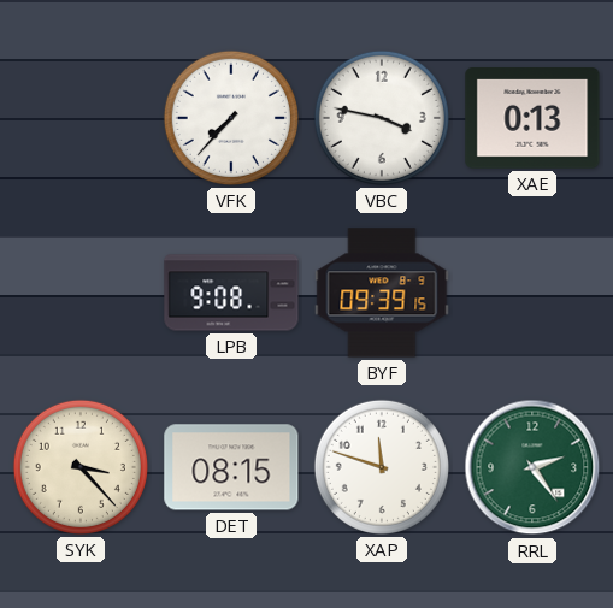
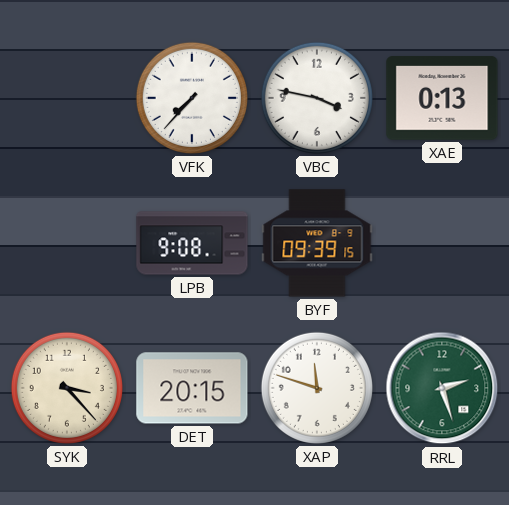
DET: 08:15 -> 20:15
RRL: 2:24 -> 2:27
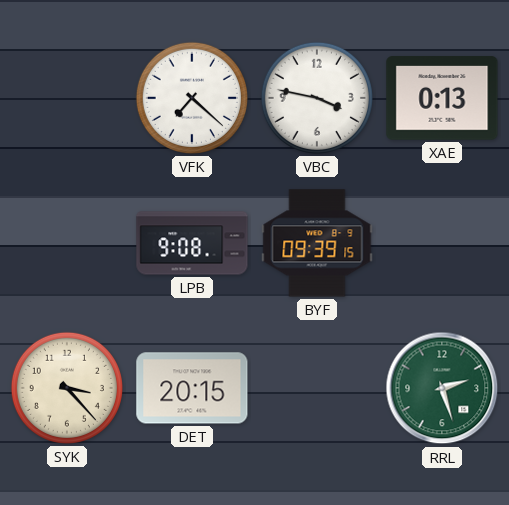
VFK: 7:37 -> 7:22
XAP: 11:48 -> none
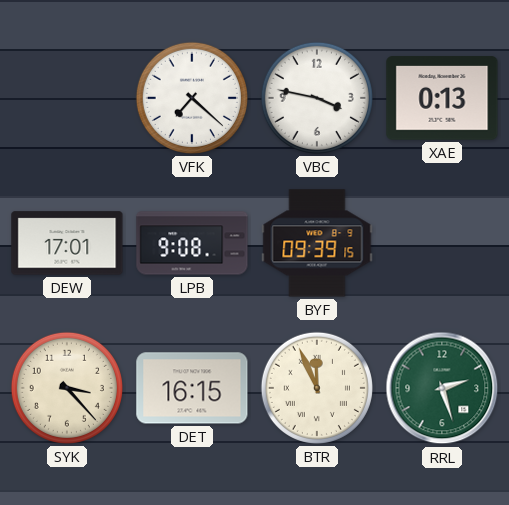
DEW: none -> 17:01
DET: 20:15 -> 16:15
BTR: none -> 11:56
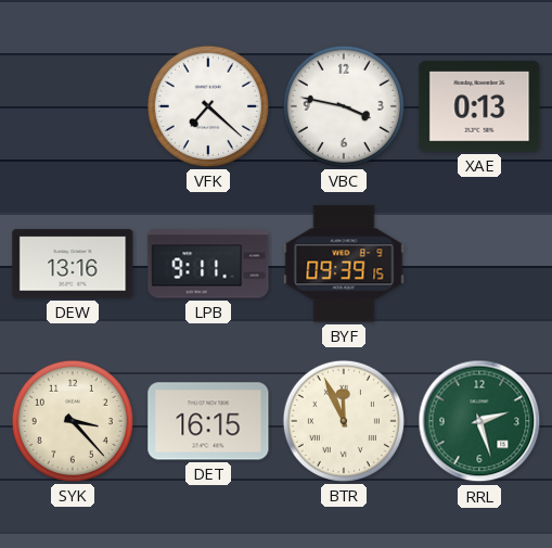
DEW: 17:01 -> 13:16
LPB: 9:08 -> 9:11
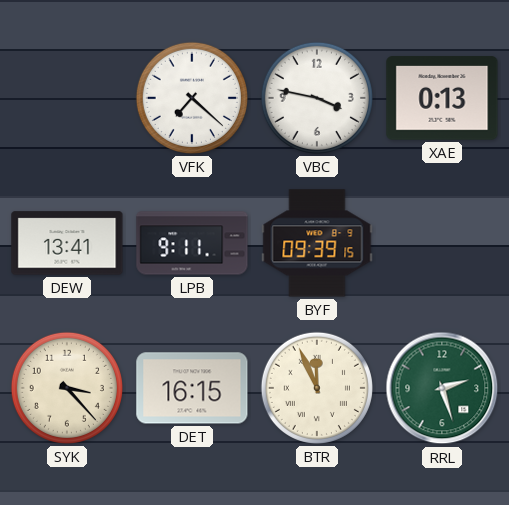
DEW: 13:16 -> 13:41
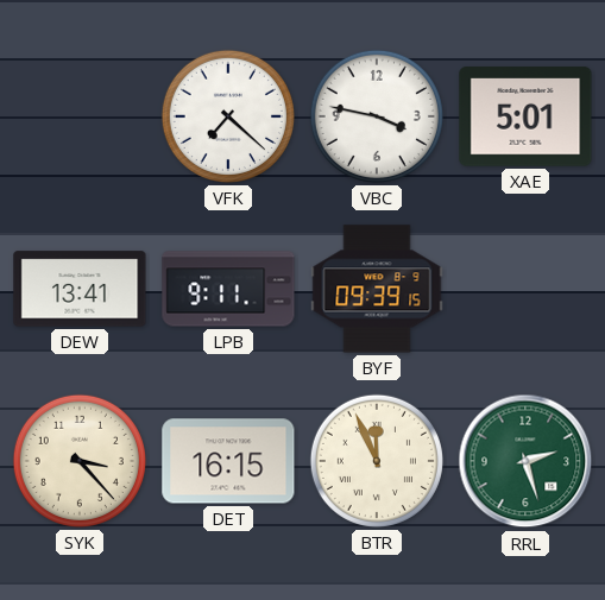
XAE: 0:13 -> 5:01
